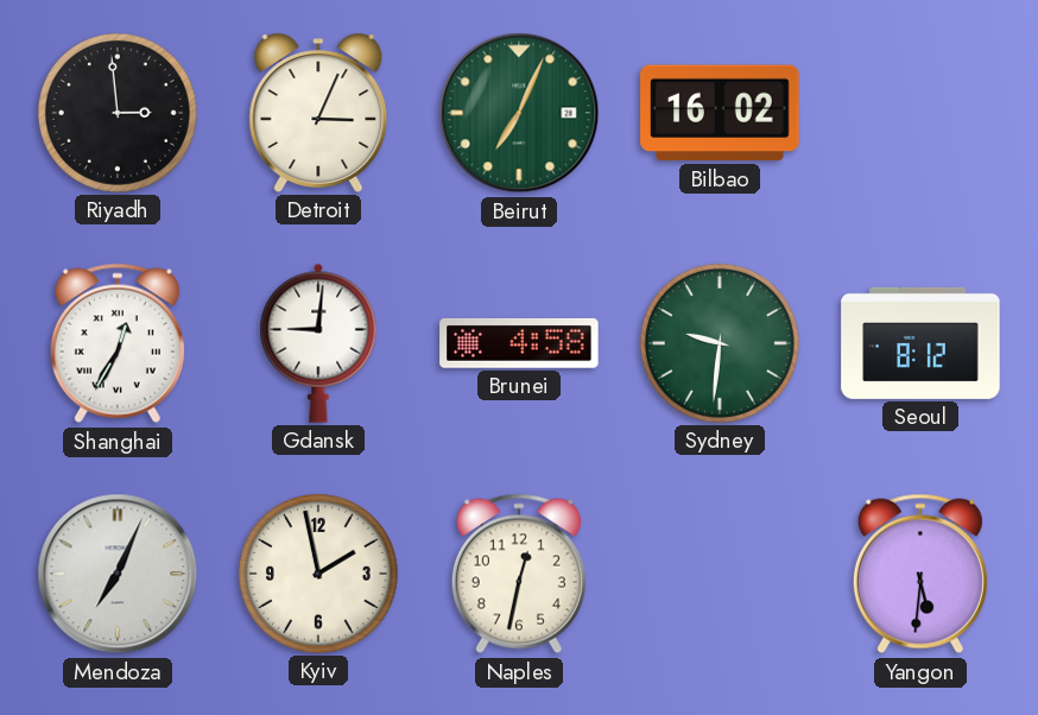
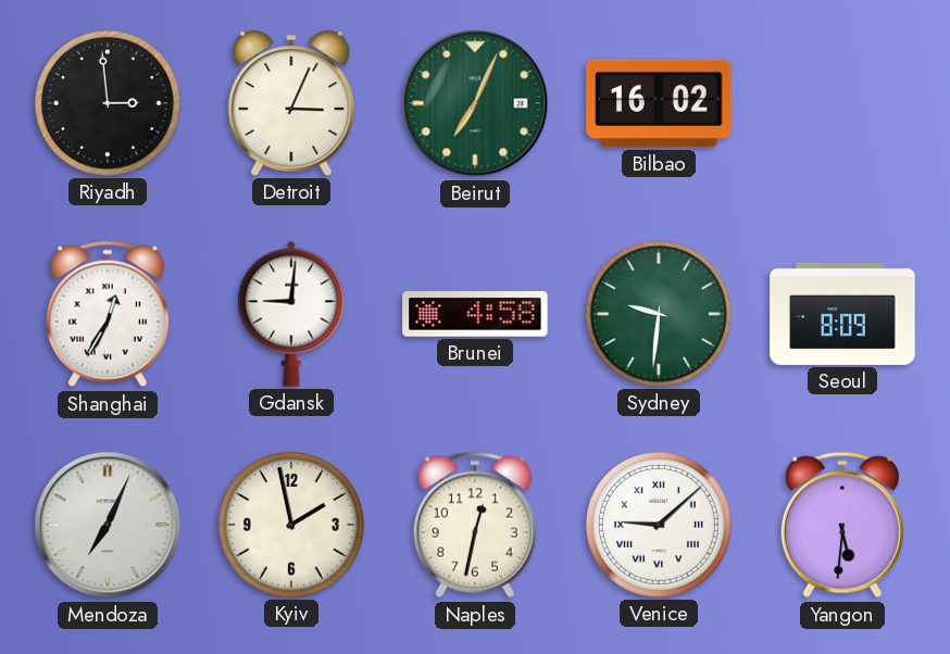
Seoul: 8:12 -> 8:09
Venice: none -> 9:08
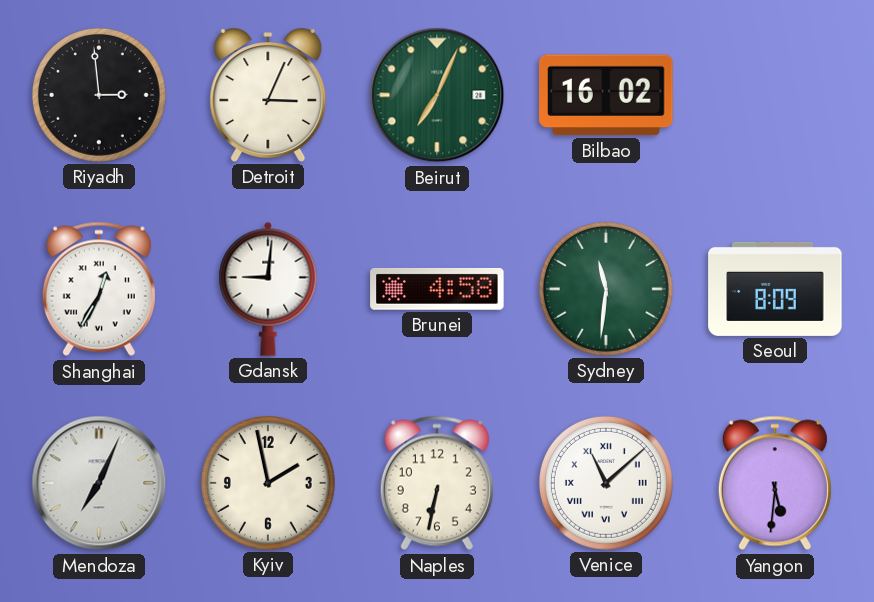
Sydney: 9:31 -> 11:31
Naples: 12:32 -> 6:32
Venice: 9:08 -> 11:08
